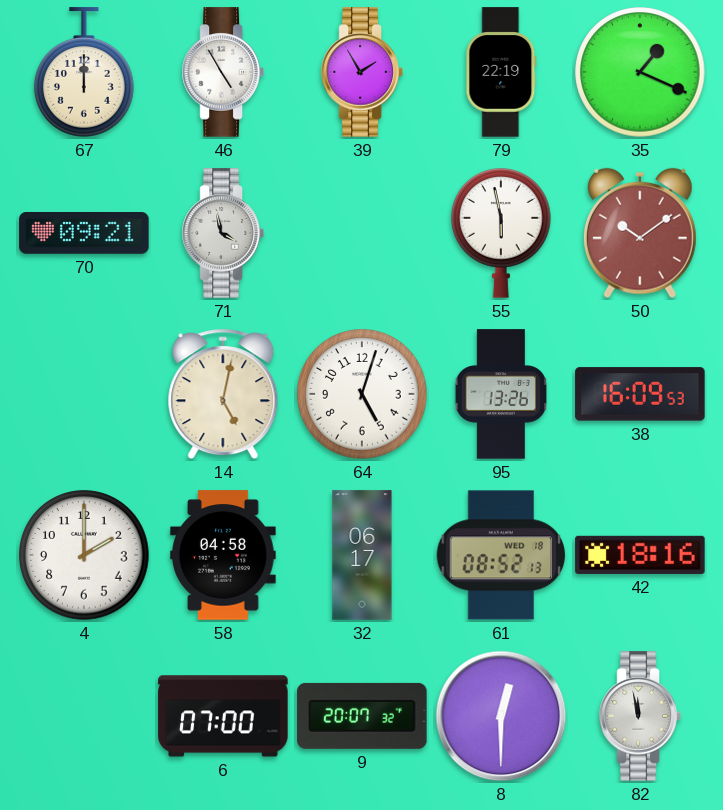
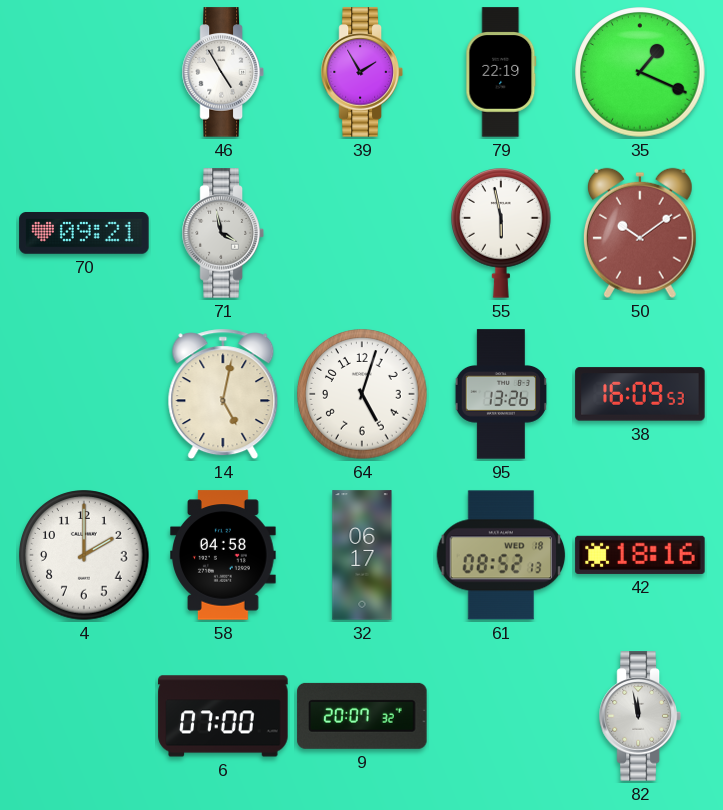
67: 12:00 -> none
8: 12:30 -> none
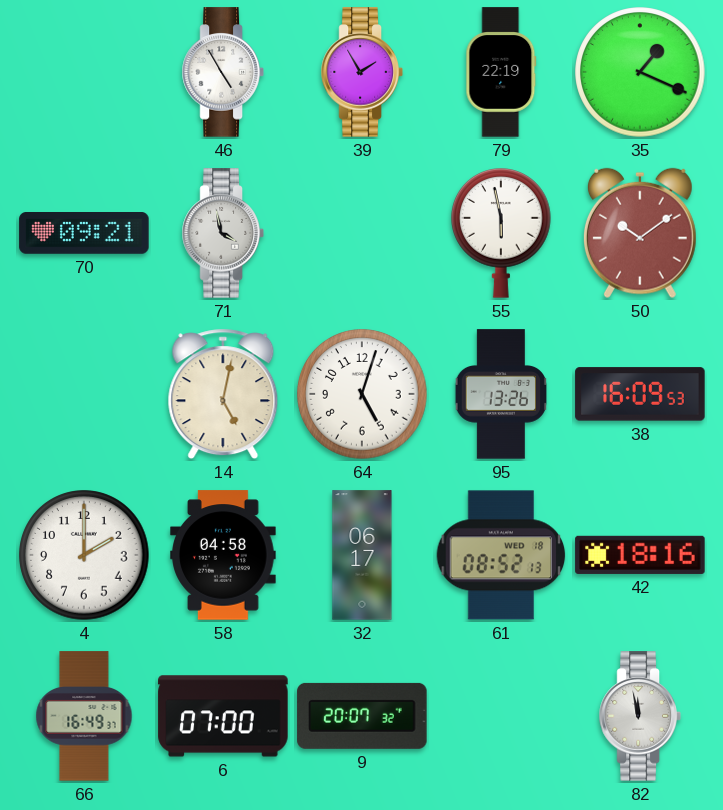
66: none -> 16:49
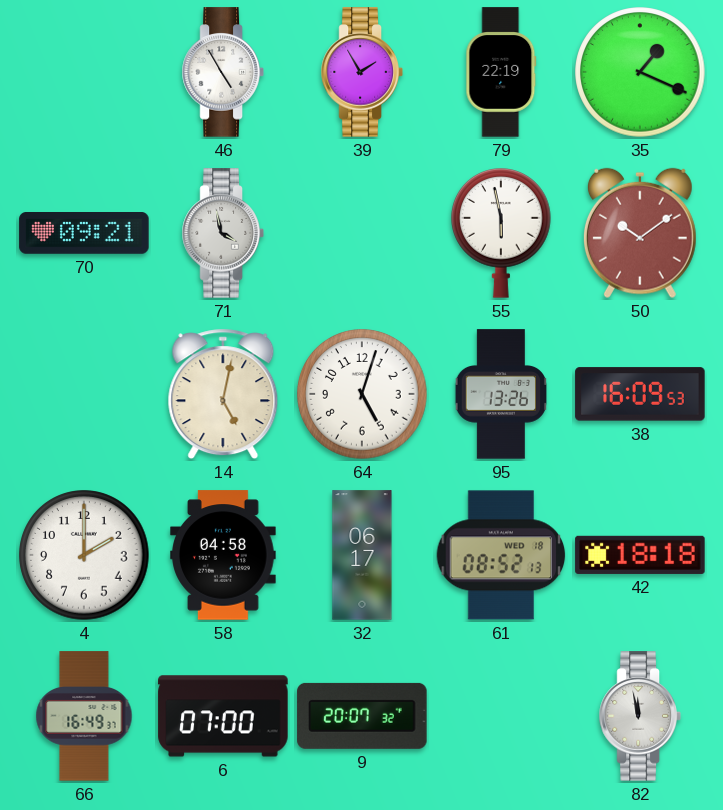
42: 18:16 -> 18:18
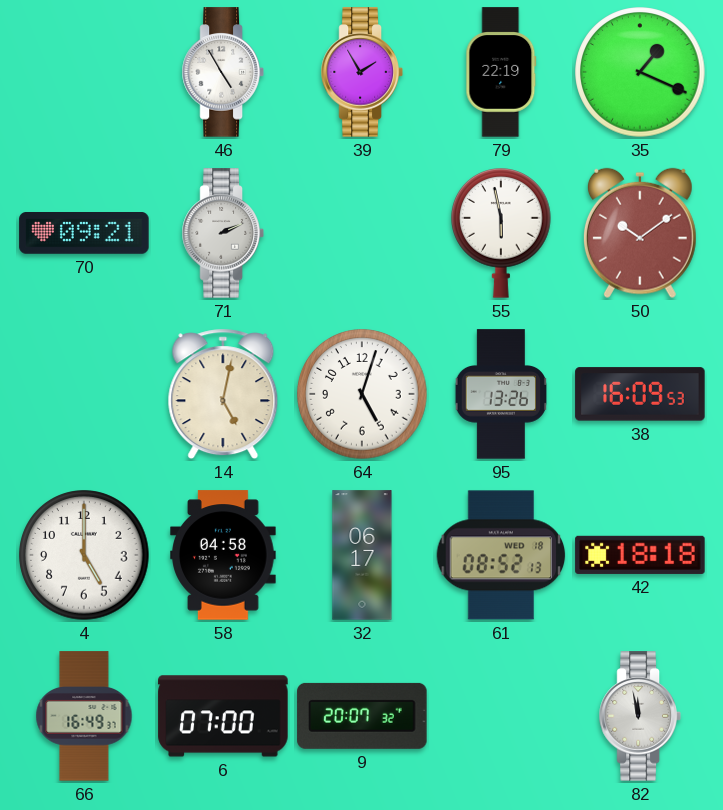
71: 3:58 -> 2:11
4: 2:00 -> 5:00
